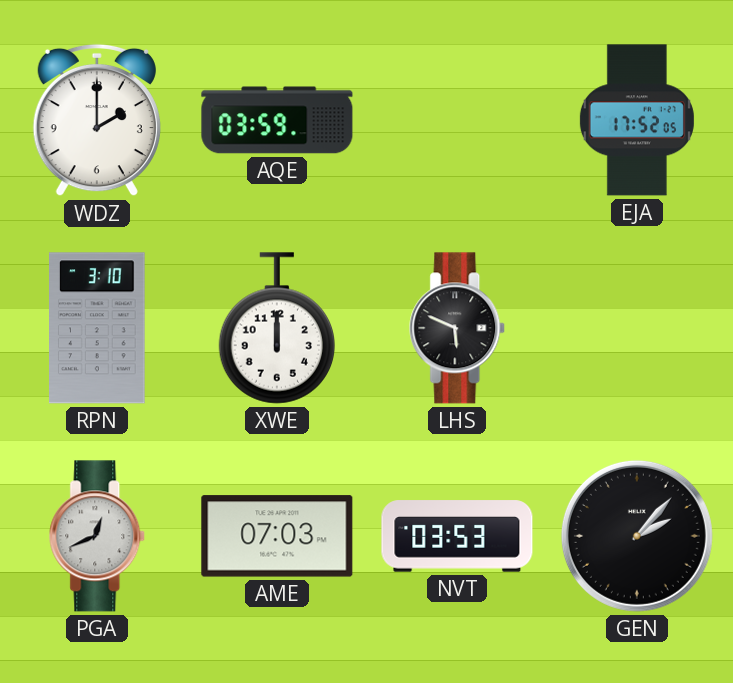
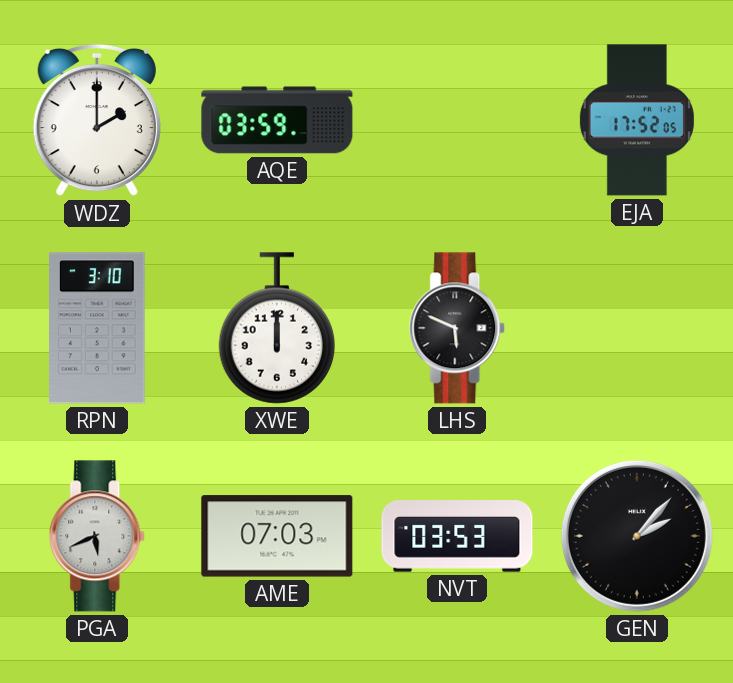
PGA: 12:41 -> 5:41
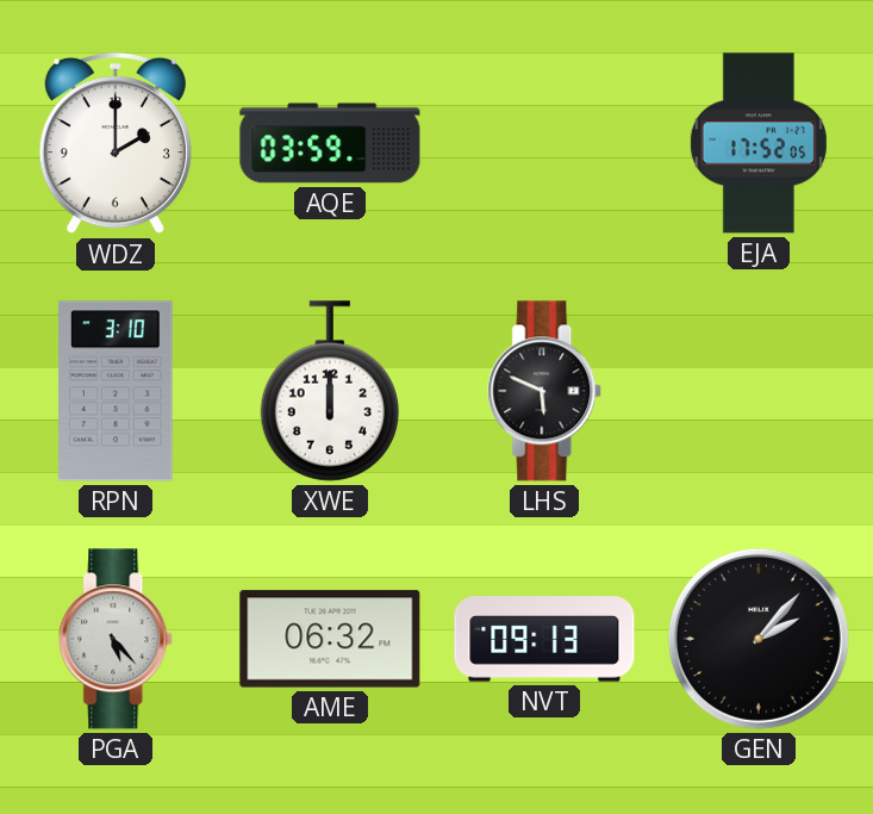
PGA: 5:41 -> 5:23
AME: 07:03 -> 06:32
NVT: 03:53 -> 09:13
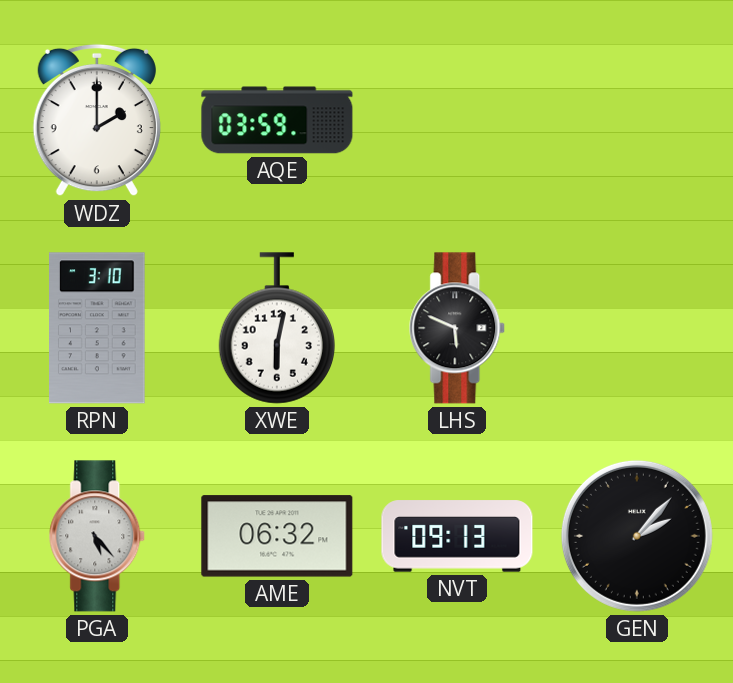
EJA: 17:52 -> none
XWE: 12:00 -> 6:02
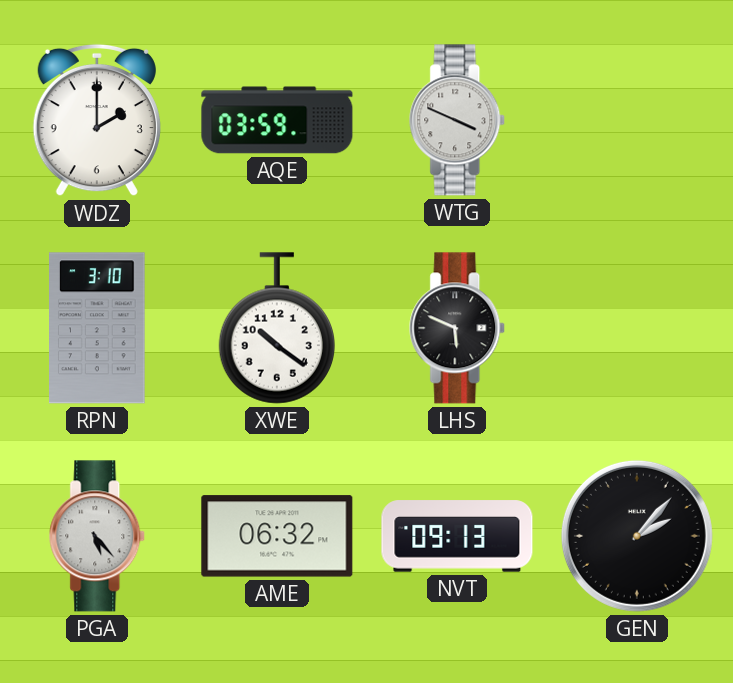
WTG: none -> 3:49
XWE: 6:02 -> 10:21
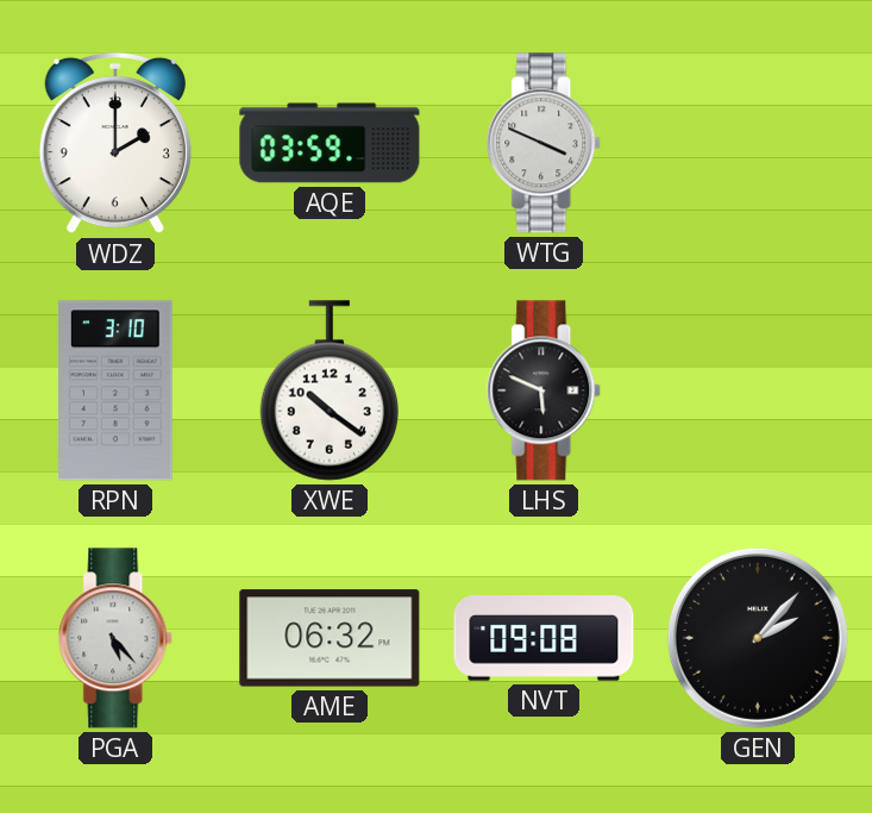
NVT: 09:13 -> 09:08
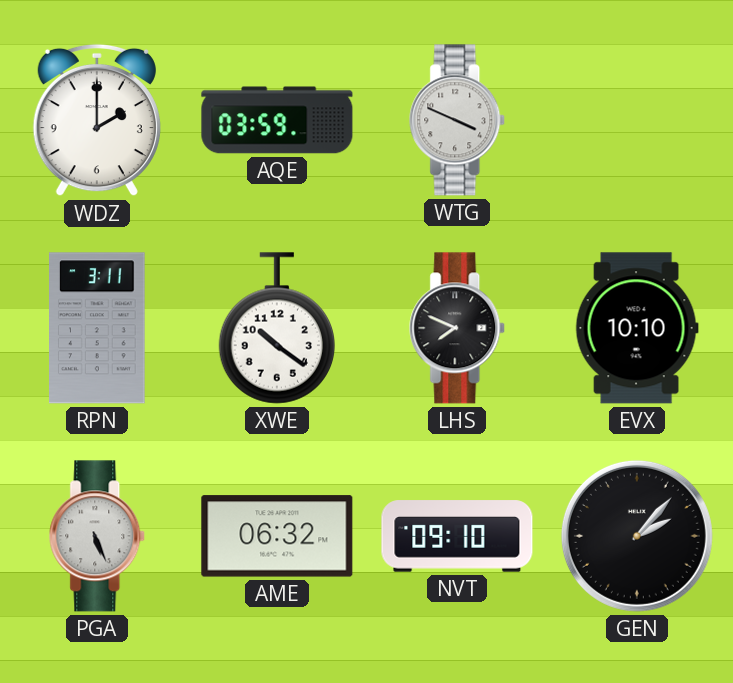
RPN: 3:10 -> 3:11
LHS: 5:49 -> 7:49
EVX: none -> 10:10
PGA: 5:23 -> 5:26
NVT: 09:08 -> 09:10
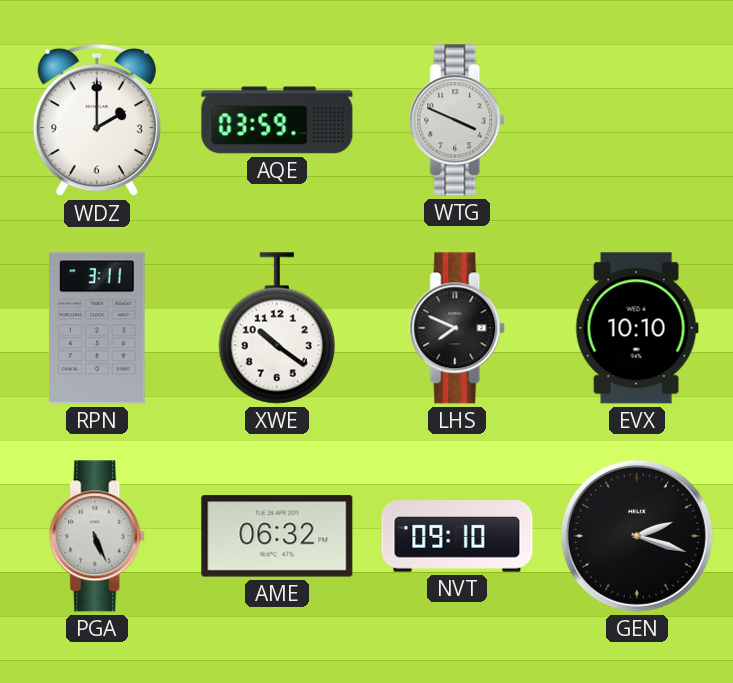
GEN: 2:07 -> 2:18
